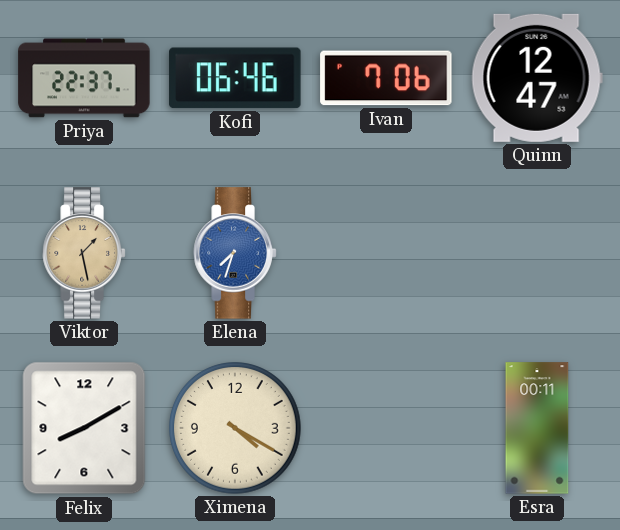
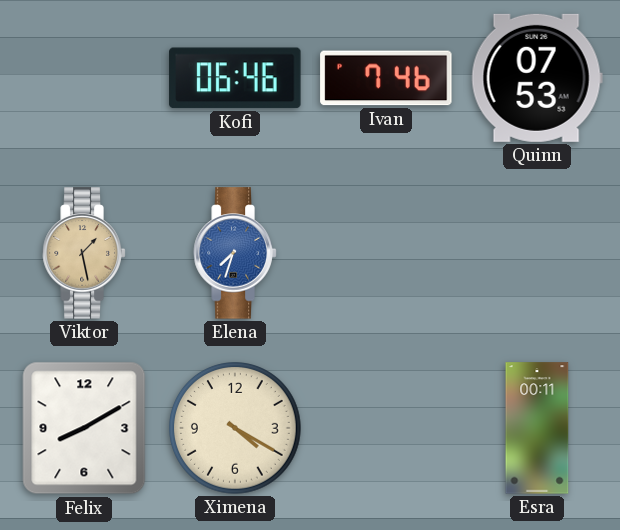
Priya: 22:37 -> none
Ivan: 7:06 -> 7:46
Quinn: 12:47 -> 07:53
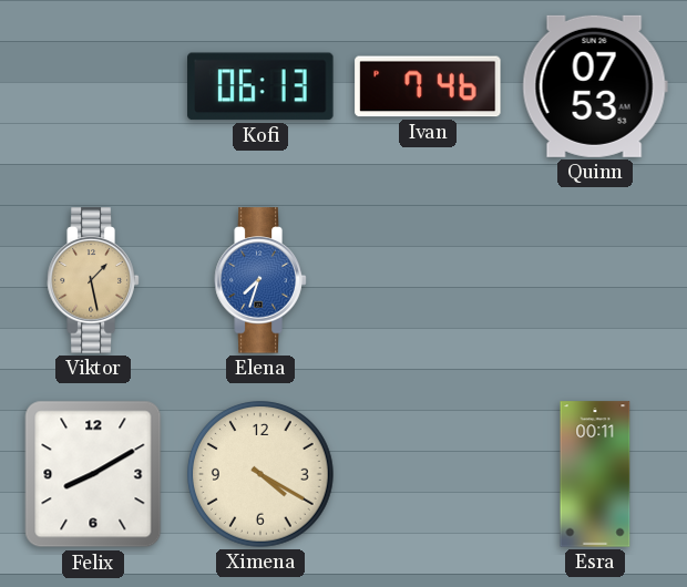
Kofi: 06:46 -> 06:13
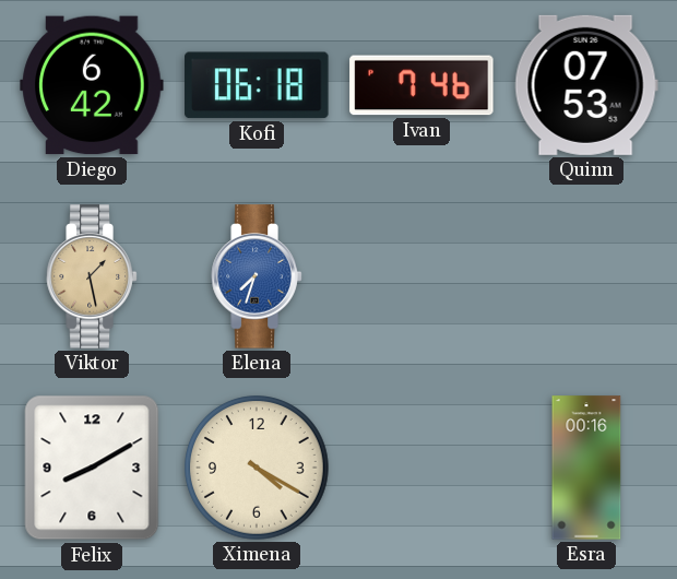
Diego: none -> 6:42
Kofi: 06:13 -> 06:18
Esra: 00:11 -> 00:16
